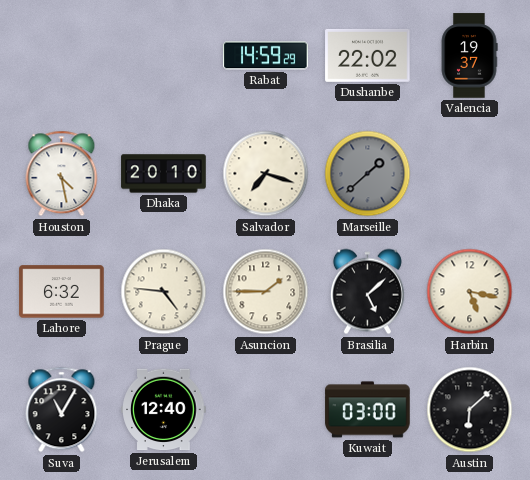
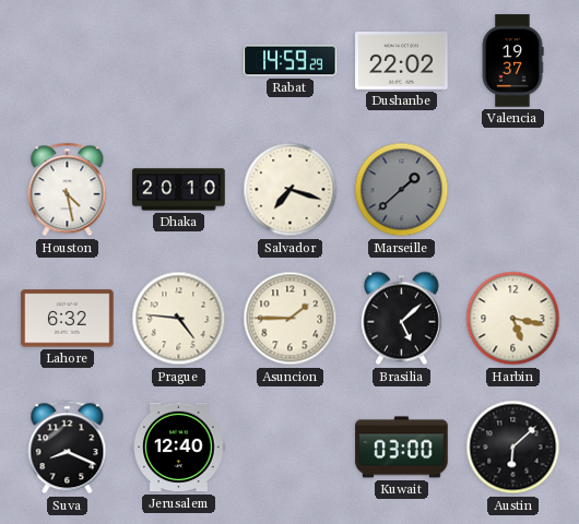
Suva: 11:05 -> 8:19
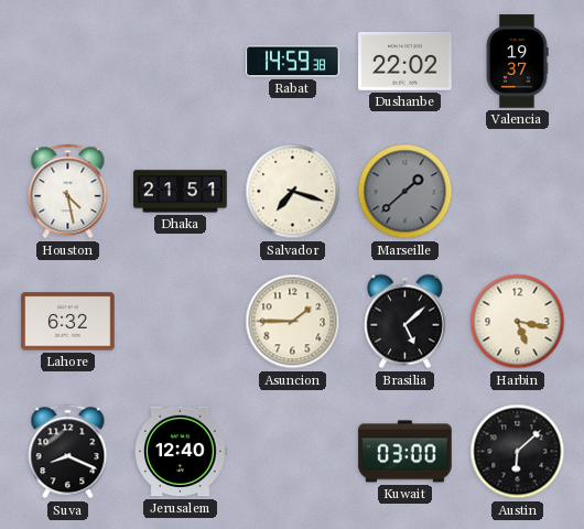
Rabat: 14:59:29 -> 14:59:38
Dhaka: 20:10 -> 21:51
Prague: 4:46 -> none
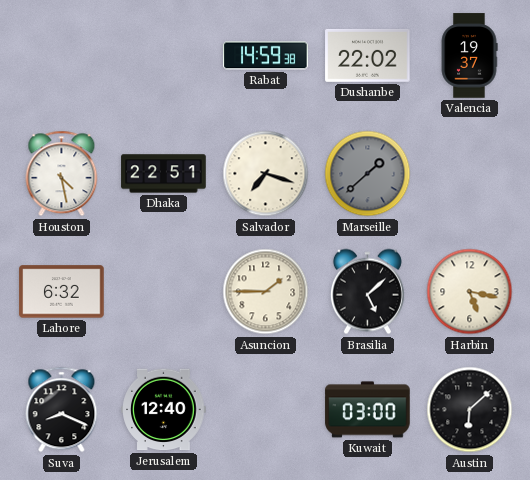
Dhaka: 21:51 -> 22:51
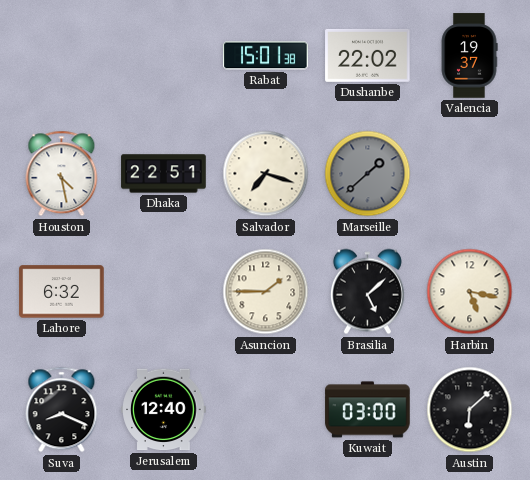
Rabat: 14:59 -> 15:01
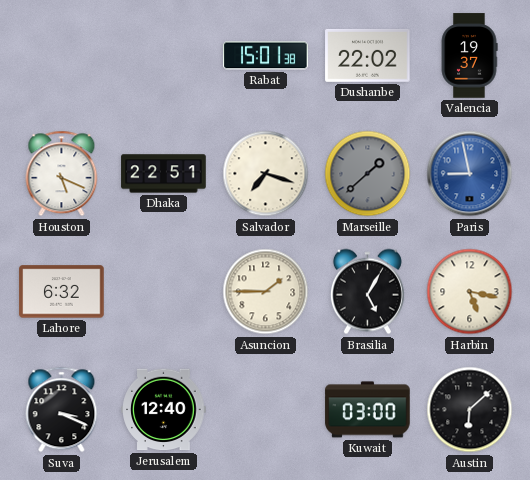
Houston: 4:28 -> 5:19
Paris: none -> 8:58
Brasilia: 5:08 -> 5:05
Suva: 8:19 -> 3:19
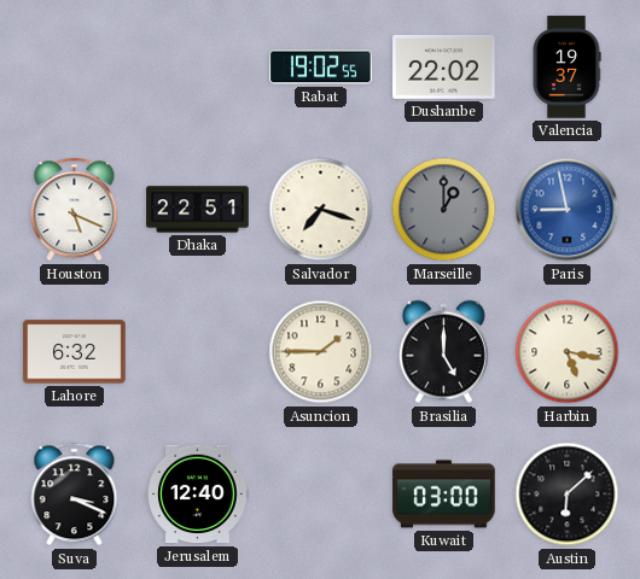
Rabat: 15:01 -> 19:02
Marseille: 1:38 -> 1:00
Brasilia: 5:05 -> 5:00
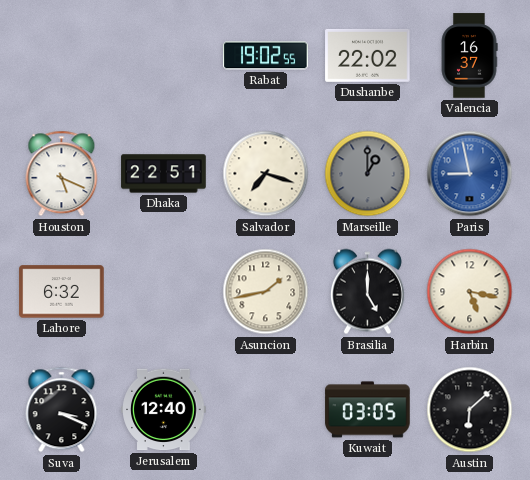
Valencia: 19:37 -> 16:37
Asuncion: 1:45 -> 1:43
Kuwait: 03:00 -> 03:05
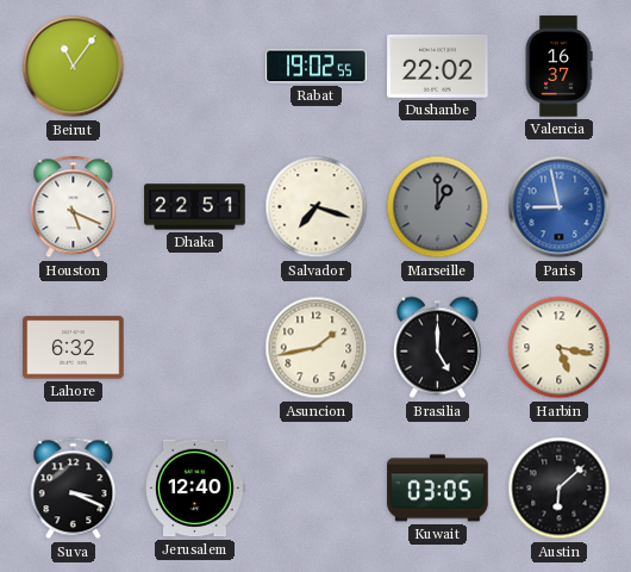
Beirut: none -> 11:06
